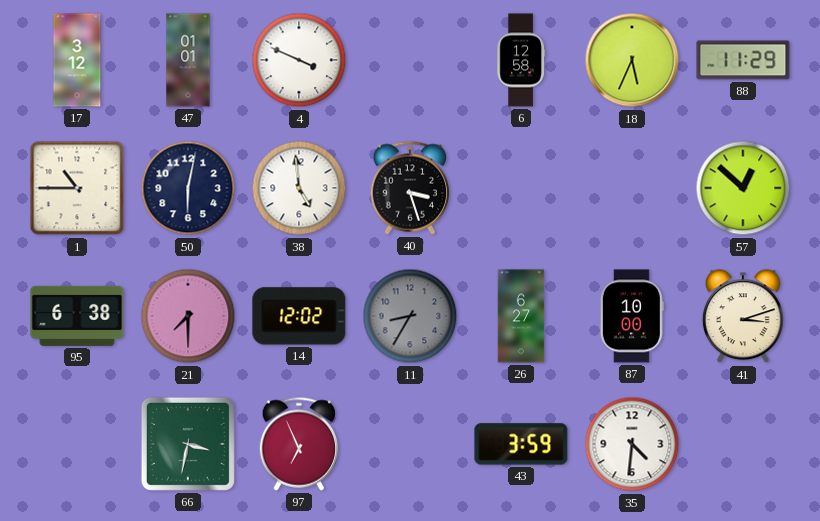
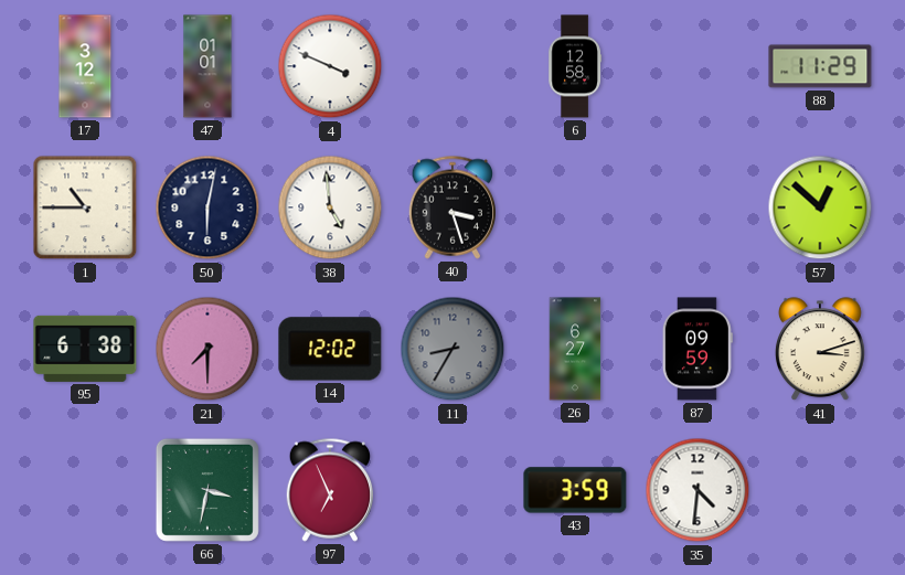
18: 5:34 -> none
87: 10:00 -> 09:59
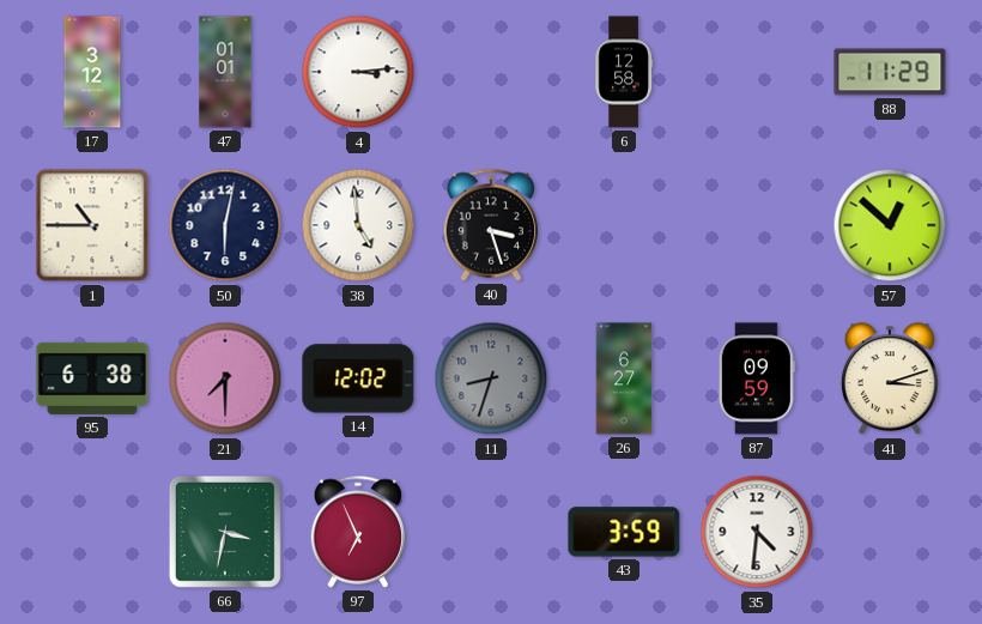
4: 3:49 -> 3:14
11: 8:35 -> 8:33
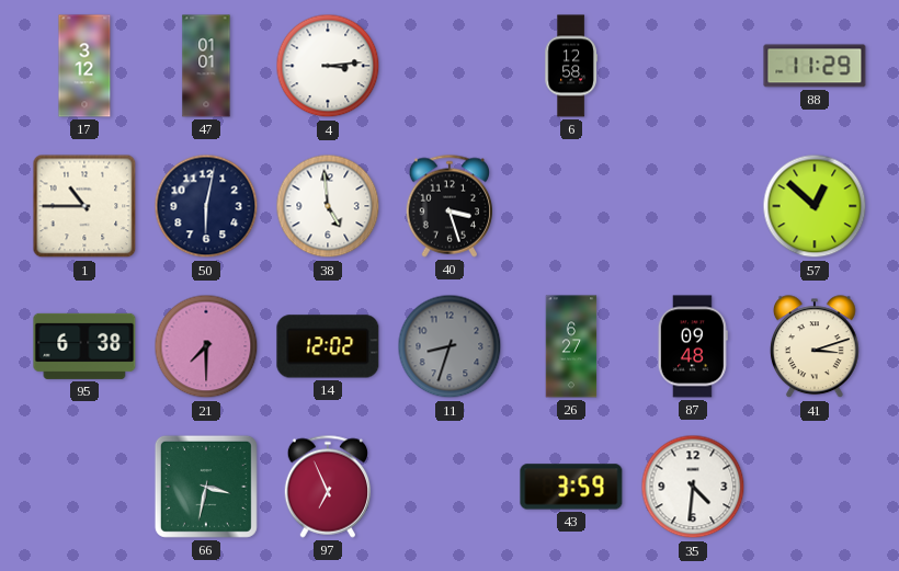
87: 09:59 -> 09:48
